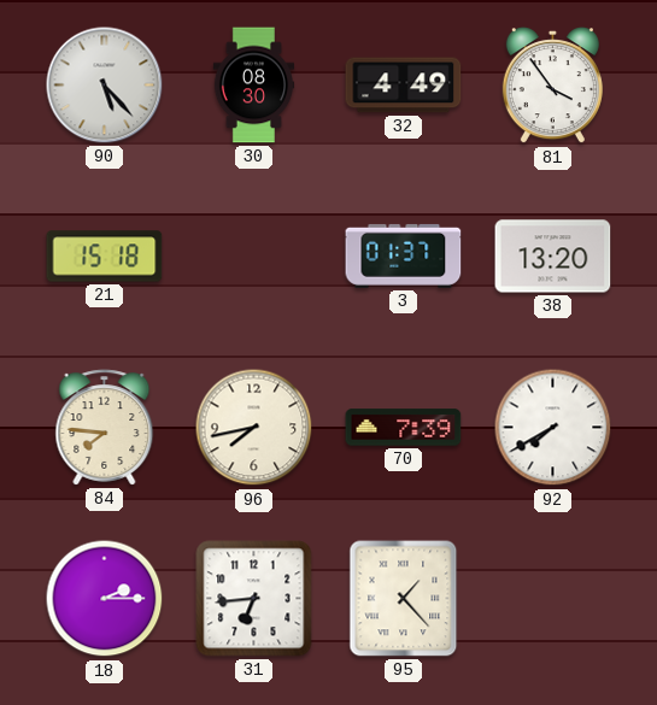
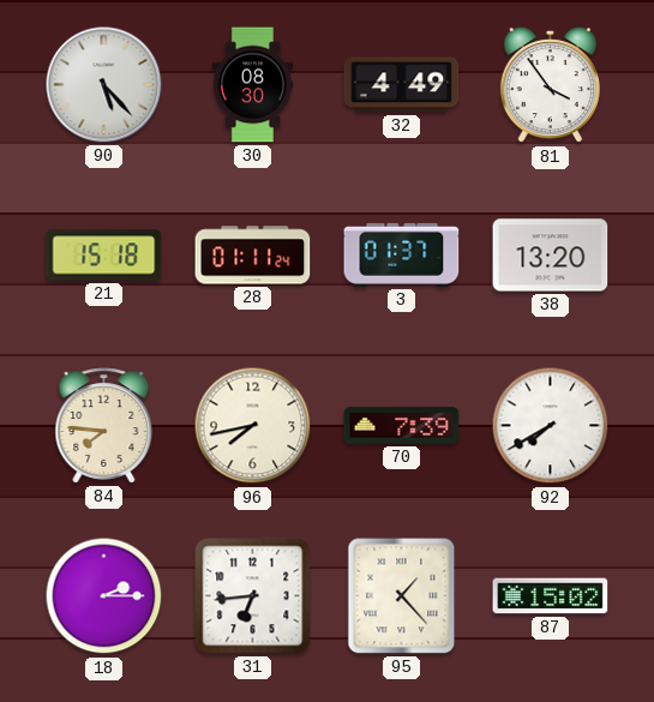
28: none -> 01:11
87: none -> 15:02
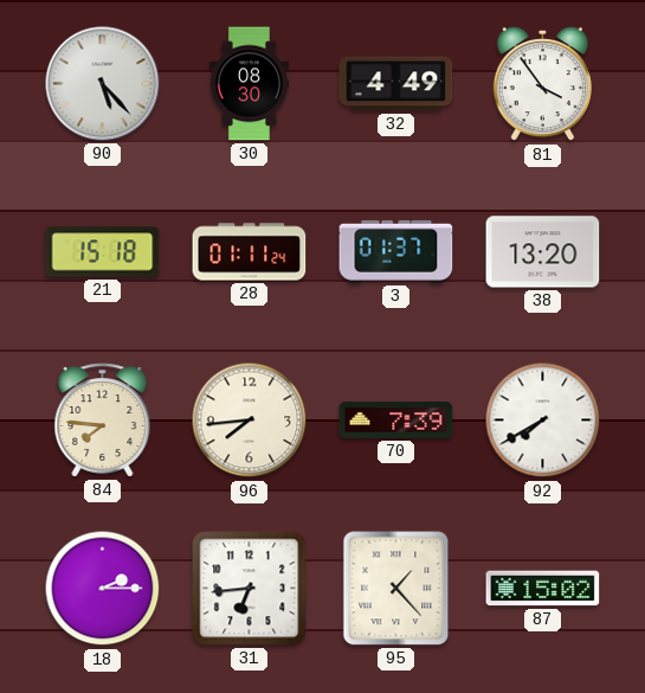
96: 7:43 -> 7:44
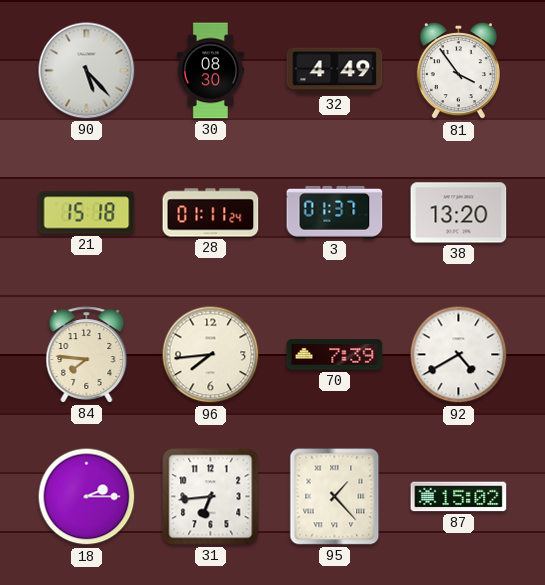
92: 7:40 -> 4:40
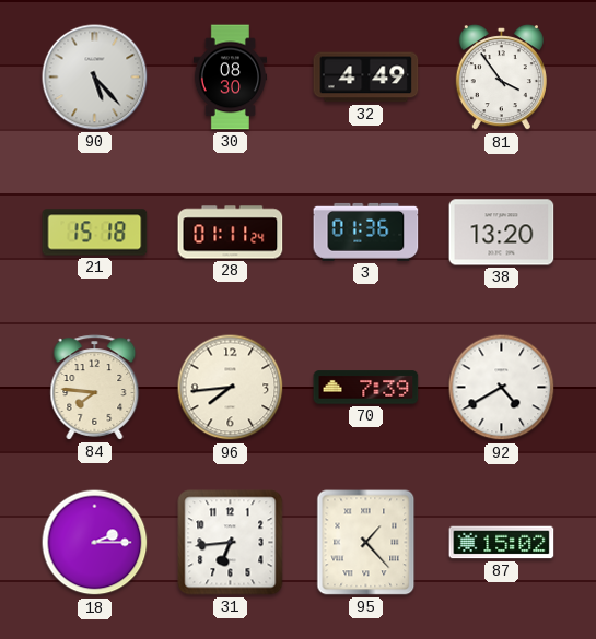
3: 01:37 -> 01:36
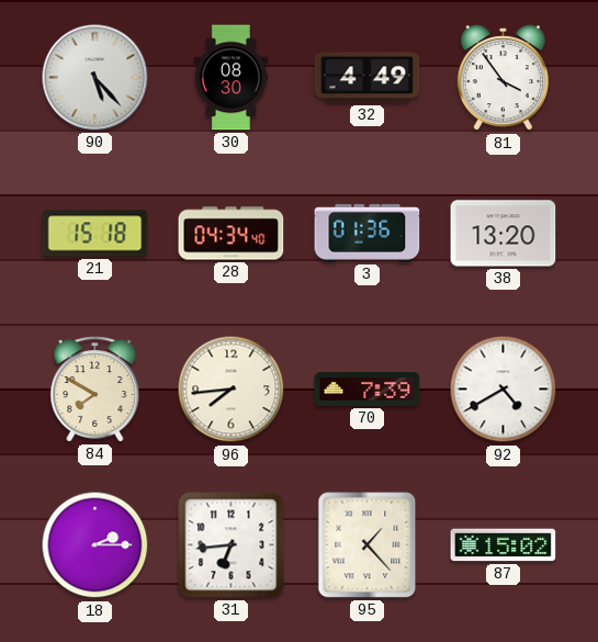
28: 01:11 -> 04:34
84: 7:46 -> 7:50
